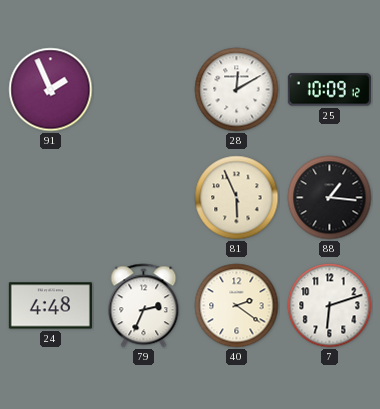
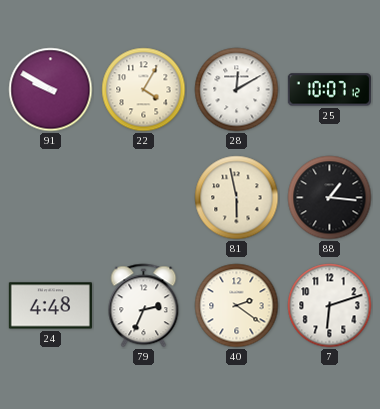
91: 1:56 -> 9:50
22: none -> 4:05
25: 10:09 -> 10:07
81: 5:56 -> 5:58
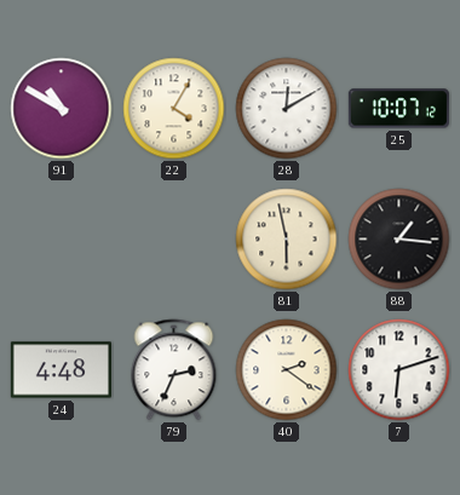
91: 9:50 -> 10:50
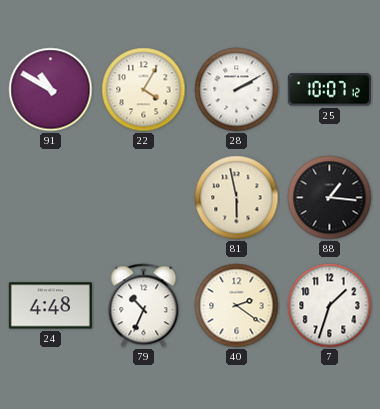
28: 12:10 -> 2:10
79: 2:34 -> 10:34
7: 6:12 -> 1:33
